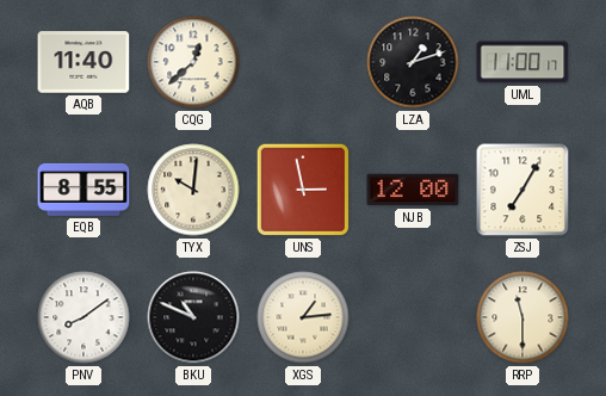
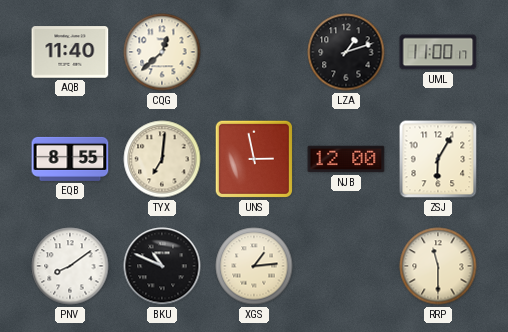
TYX: 10:01 -> 7:01
ZSJ: 7:05 -> 6:05
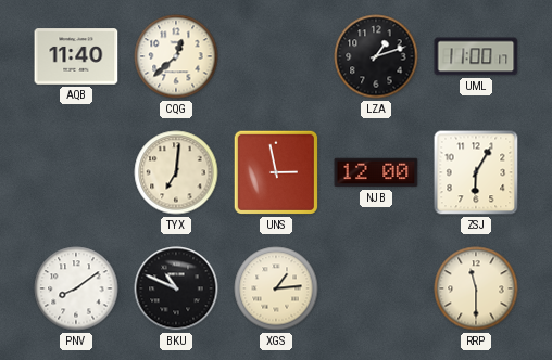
EQB: 8:55 -> none
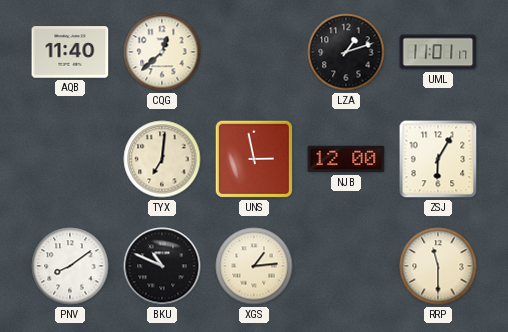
UML: 11:00 -> 11:01
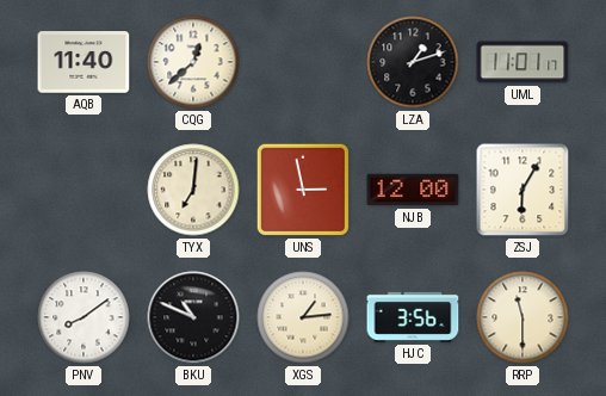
HJC: none -> 3:56
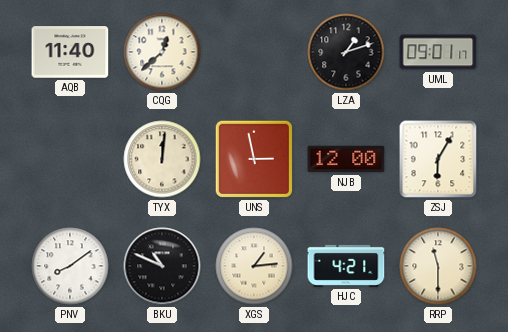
UML: 11:01 -> 09:01
TYX: 7:01 -> 12:01
HJC: 3:56 -> 4:21
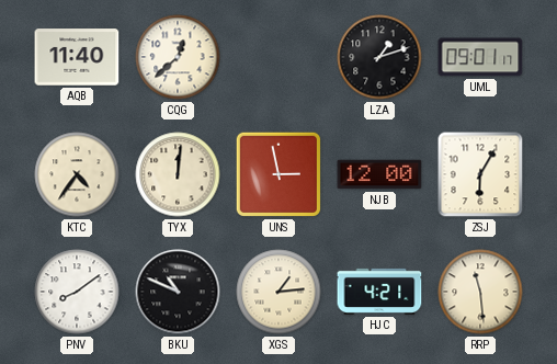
KTC: none -> 4:36
RRP: 11:30 -> 11:29
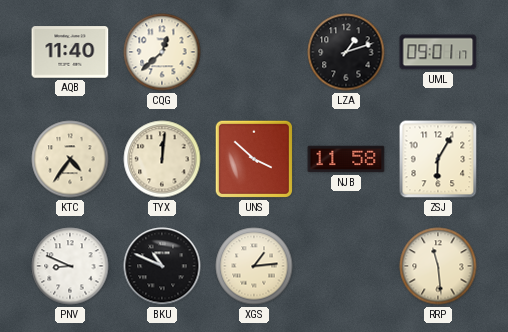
UNS: 2:58 -> 3:52
NJB: 12:00 -> 11:58
PNV: 8:09 -> 8:49
HJC: 4:21 -> none
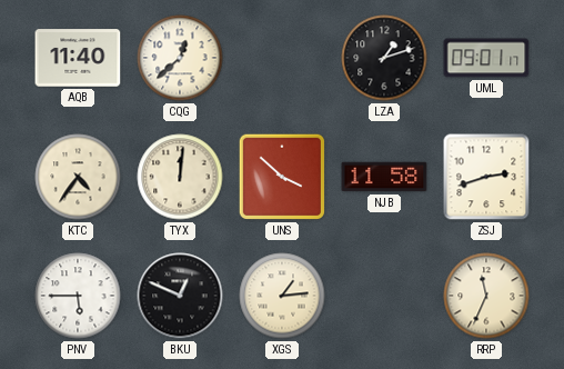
ZSJ: 6:05 -> 2:42
PNV: 8:49 -> 5:45
BKU: 10:49 -> 12:49
RRP: 11:29 -> 11:34
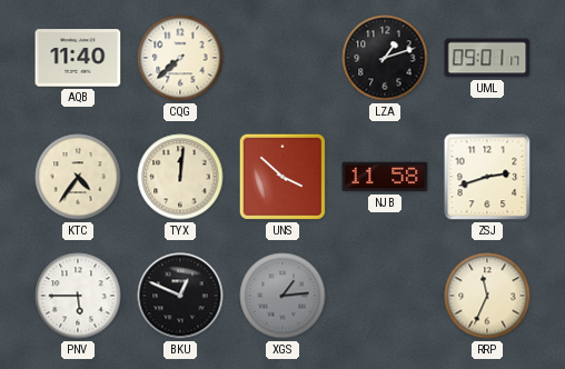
CQG: 12:38 -> 7:38
XGS dial: cream -> grey
